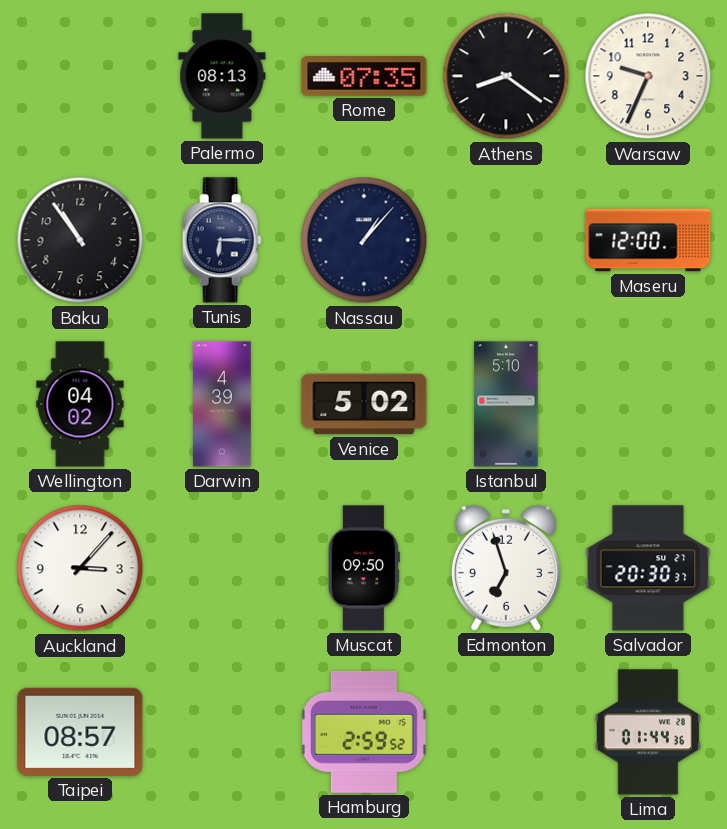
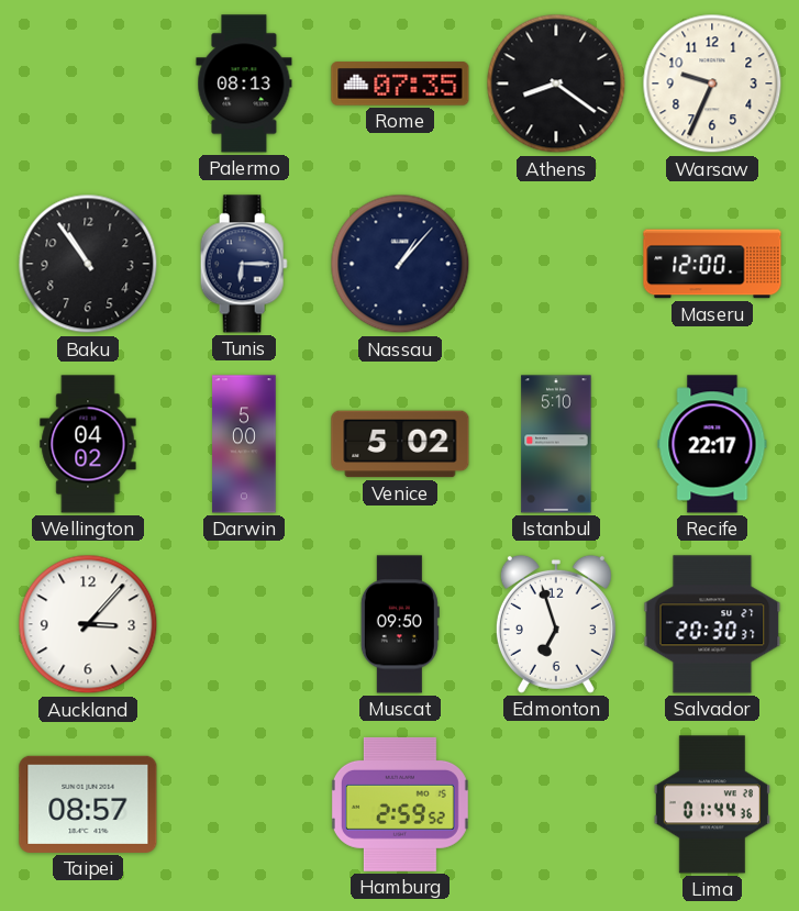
Darwin: 4:39 -> 5:00
Recife: none -> 22:17
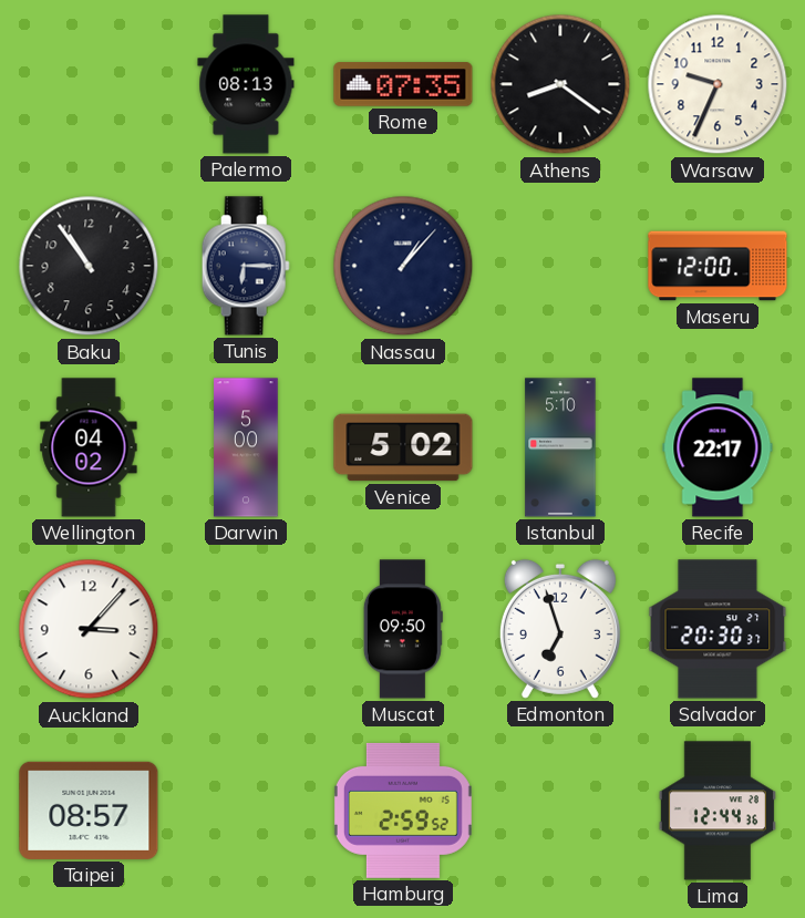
Lima: 01:44 -> 12:44
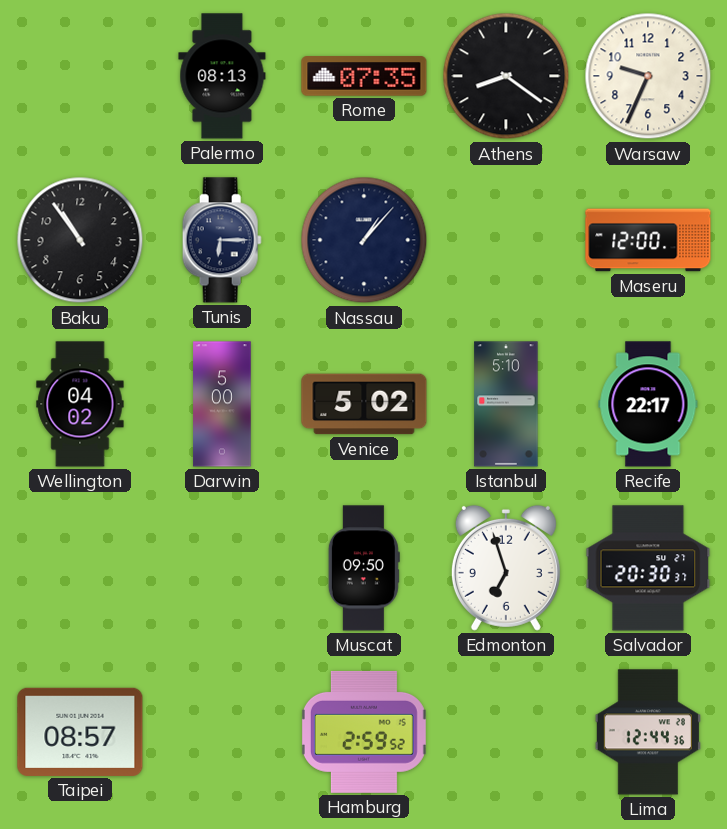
Auckland: 3:07 -> none
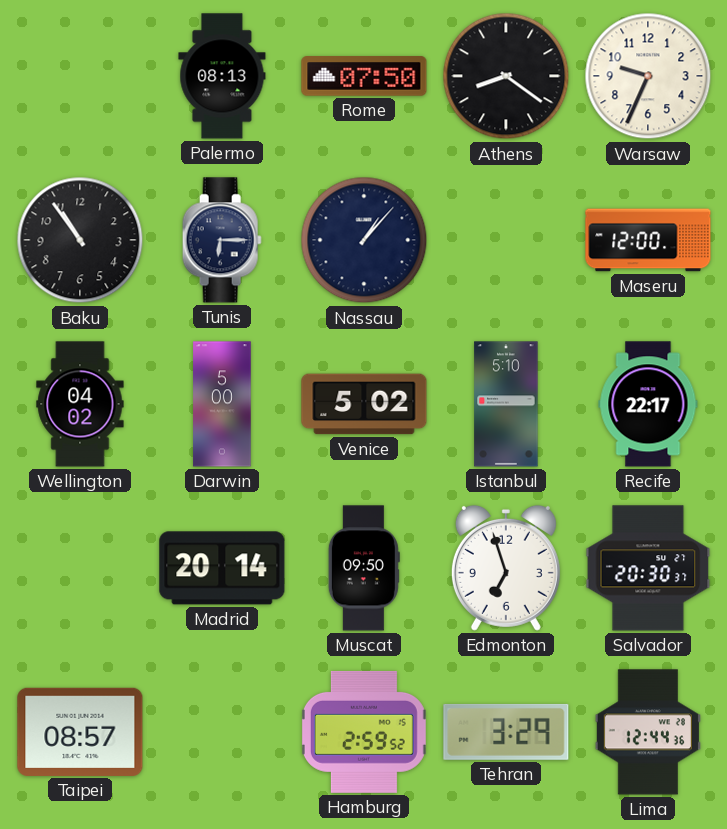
Rome: 07:35 -> 07:50
Madrid: none -> 20:14
Tehran: none -> 3:29
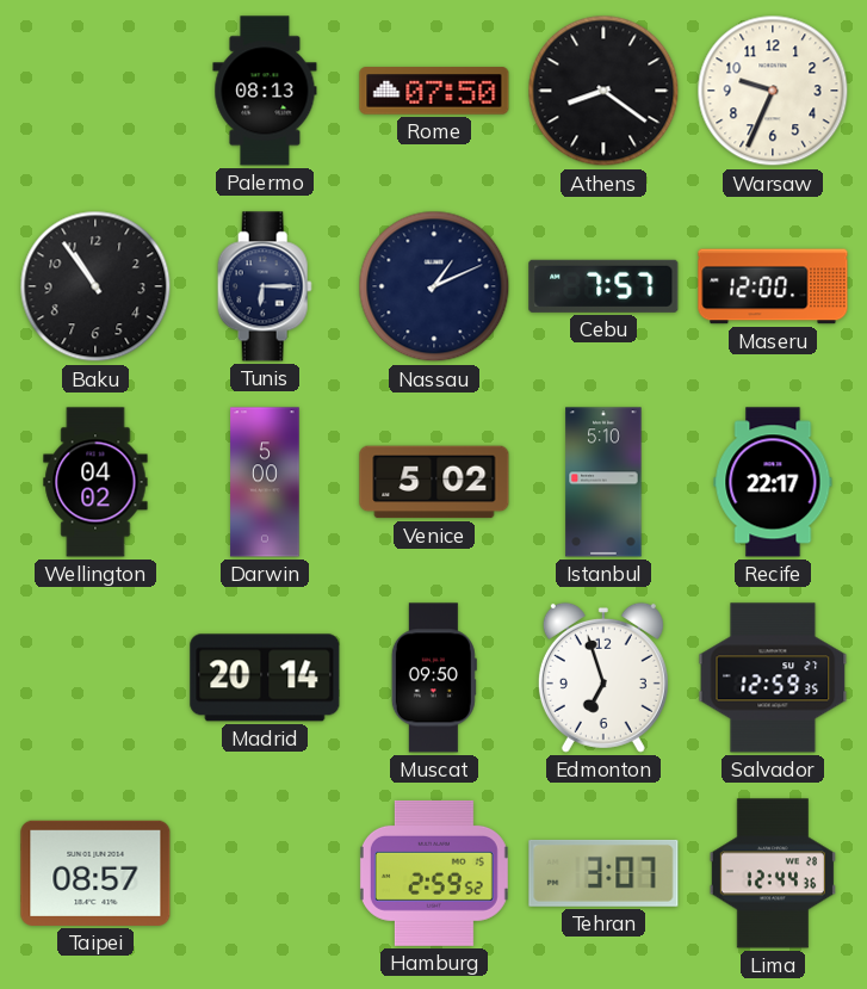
Nassau: 1:07 -> 1:11
Cebu: none -> 7:57
Salvador: 20:30 -> 12:59
Tehran: 3:29 -> 3:07
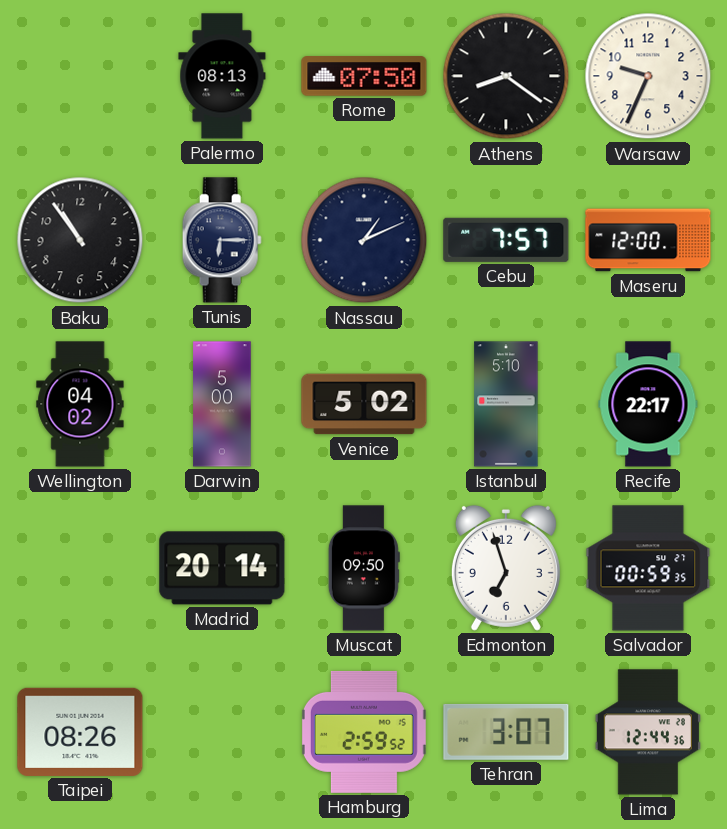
Salvador: 12:59 -> 00:59
Taipei: 08:57 -> 08:26
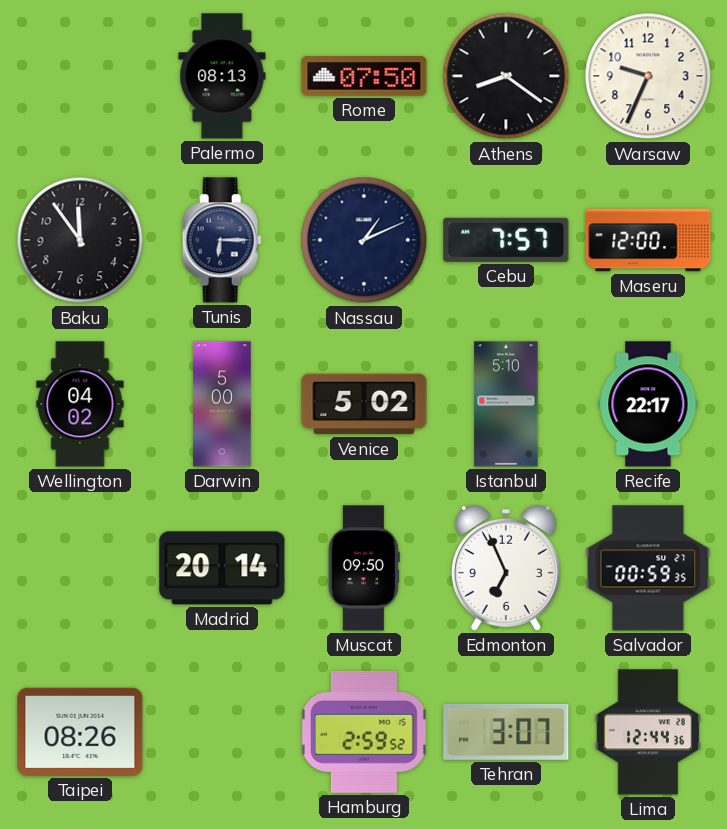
Baku: 10:54 -> 11:54
Edmonton: 6:57 -> 6:56
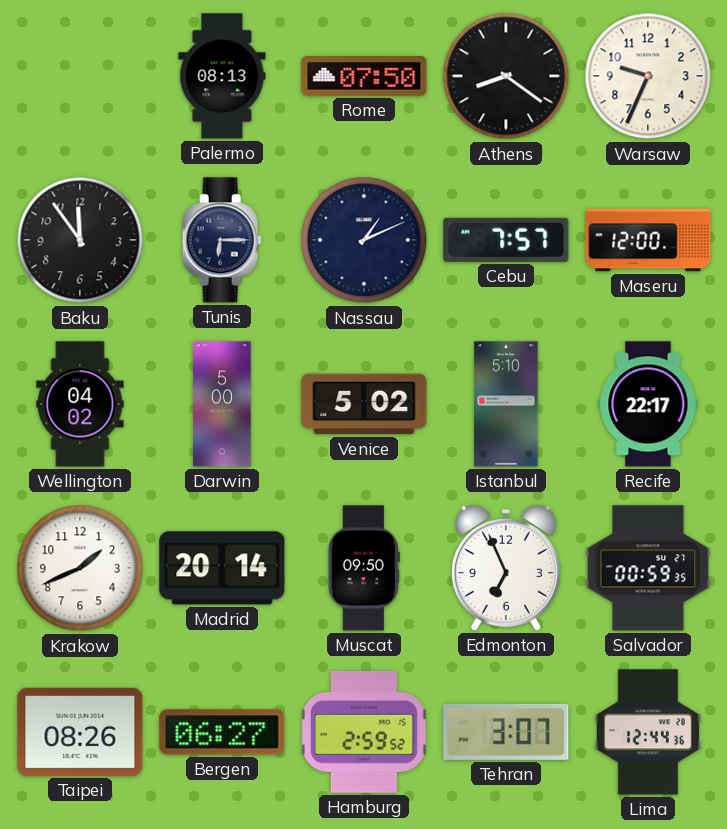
Krakow: none -> 1:41
Bergen: none -> 06:27
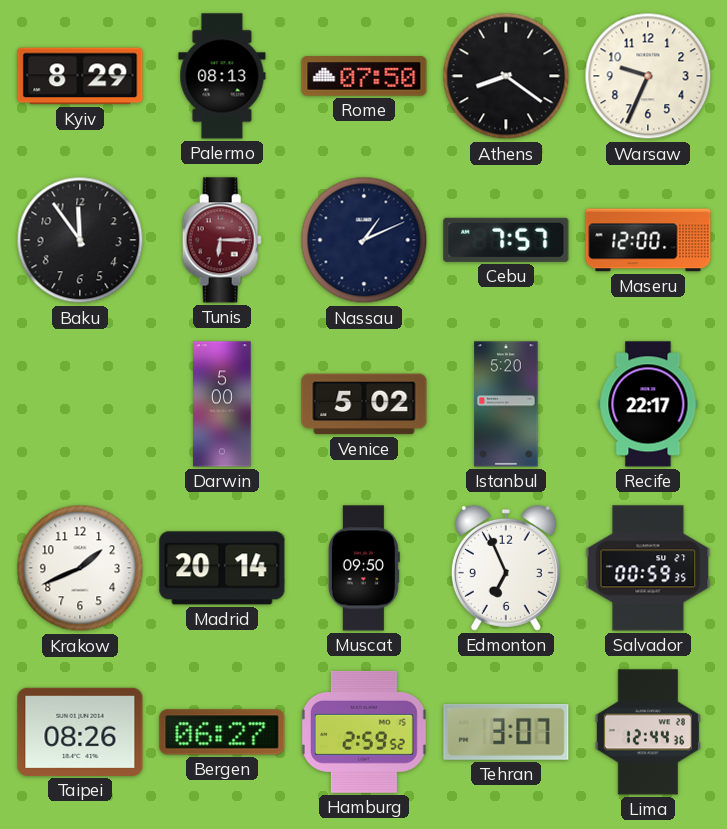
Kyiv: none -> 8:29
Tunis dial: navy -> burgundy
Wellington: 04:02 -> none
Istanbul: 5:10 -> 5:20
